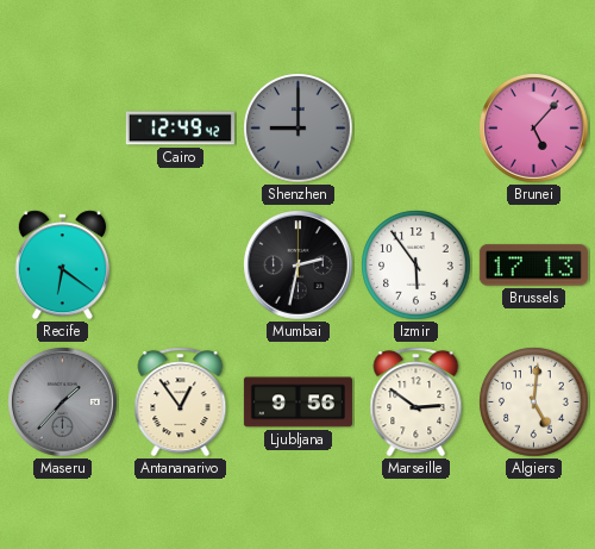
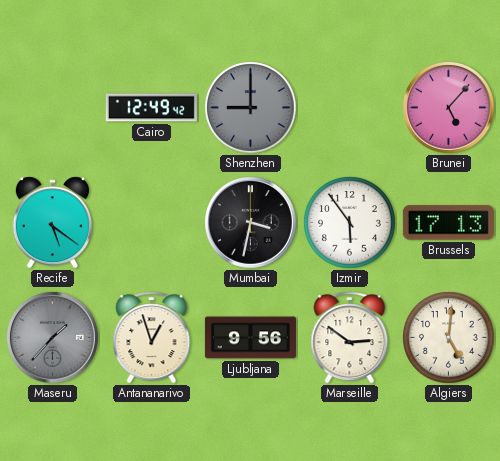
Recife: 6:21 -> 5:21
Mumbai: 2:32 -> 3:32
Antananarivo: 12:54 -> 12:57
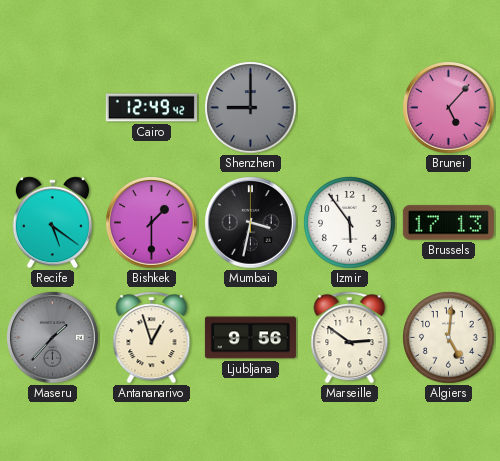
Bishkek: none -> 1:30
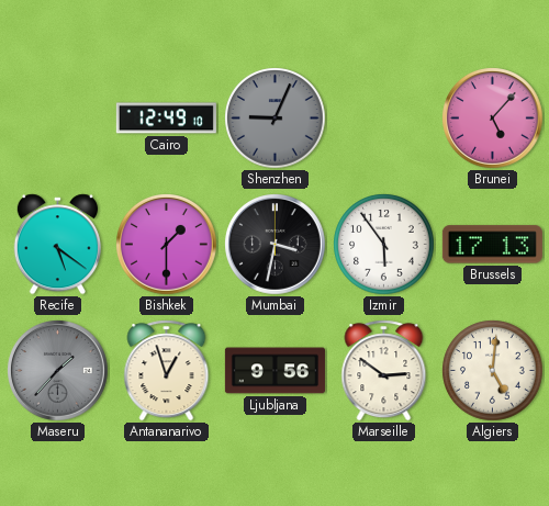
Cairo: 12:49:42 -> 12:49:10
Shenzhen: 9:00 -> 9:04
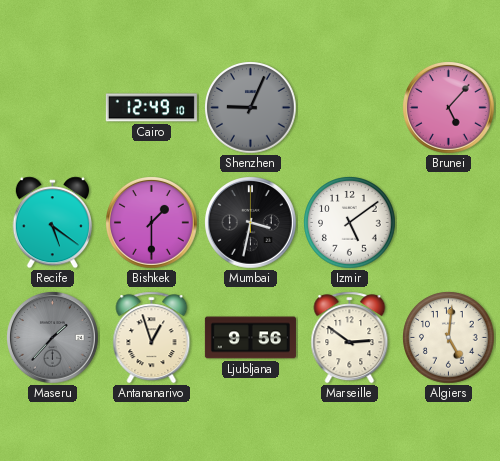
Izmir: 5:54 -> 5:09
Brussels: 17:13 -> none
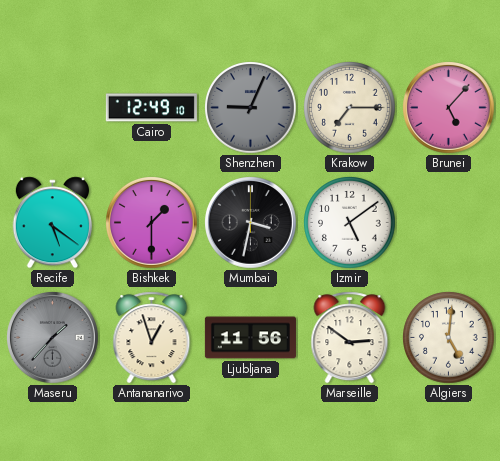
Krakow: none -> 7:15
Ljubljana: 9:56 -> 11:56
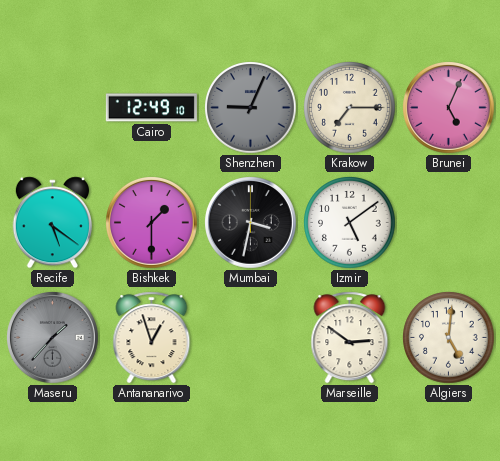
Brunei: 5:07 -> 5:04
Ljubljana: 11:56 -> none
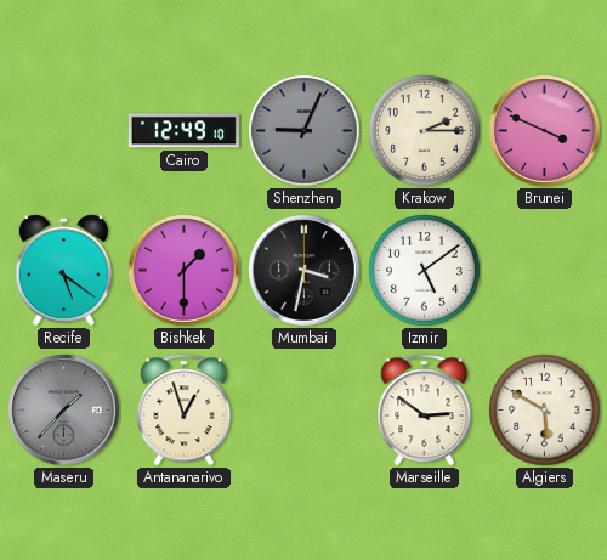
Krakow: 7:15 -> 2:15
Brunei: 5:04 -> 3:49
Algiers: 5:01 -> 5:50
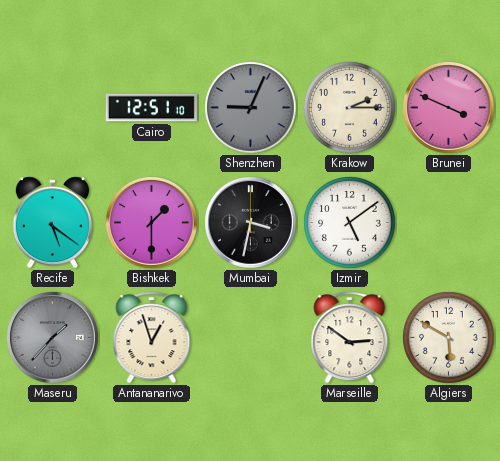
Cairo: 12:49 -> 12:51
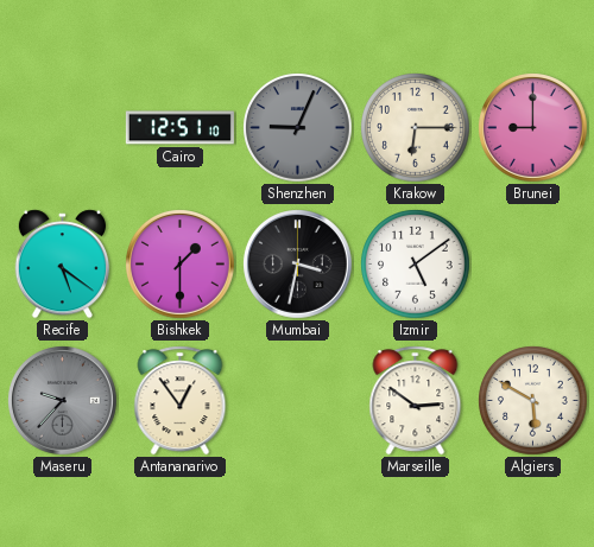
Krakow: 2:15 -> 6:15
Brunei: 3:49 -> 9:00
Maseru: 1:37 -> 9:37
Antananarivo: 12:57 -> 12:54
